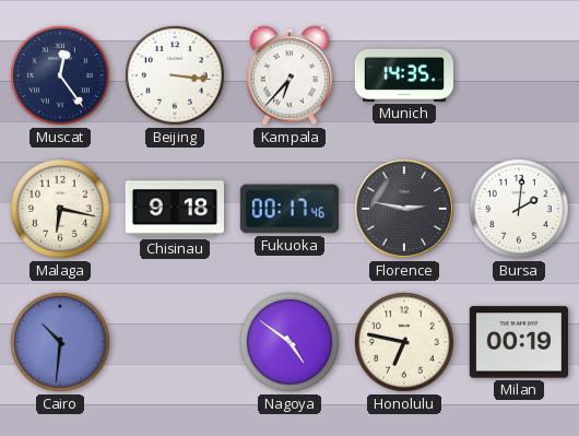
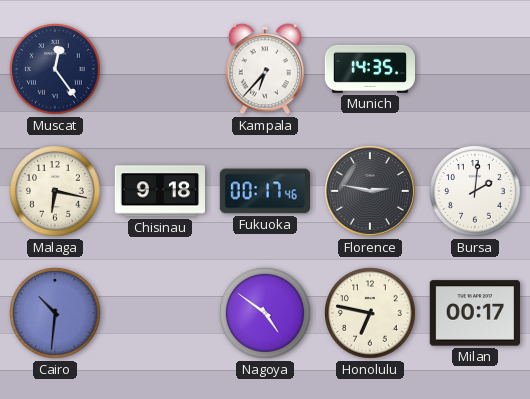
Beijing: 3:16 -> none
Milan: 00:19 -> 00:17
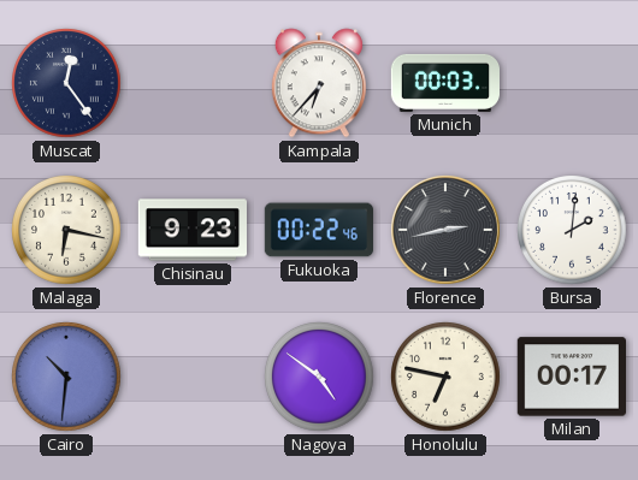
Munich: 14:35 -> 00:03
Chisinau: 9:18 -> 9:23
Fukuoka: 00:17 -> 00:22
Florence: 2:47 -> 2:43
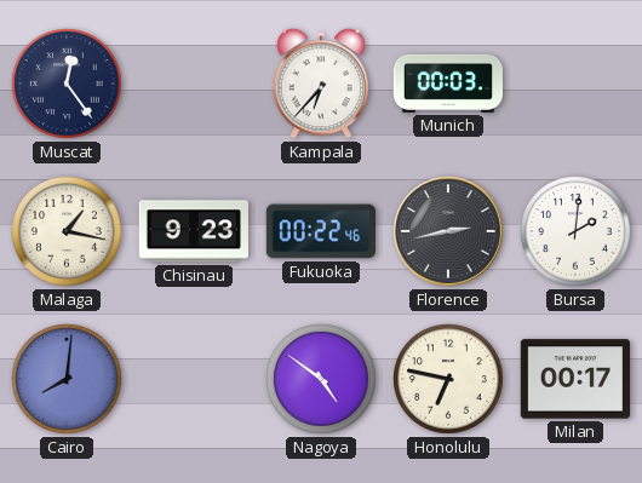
Malaga: 6:17 -> 1:17
Cairo: 10:31 -> 8:01
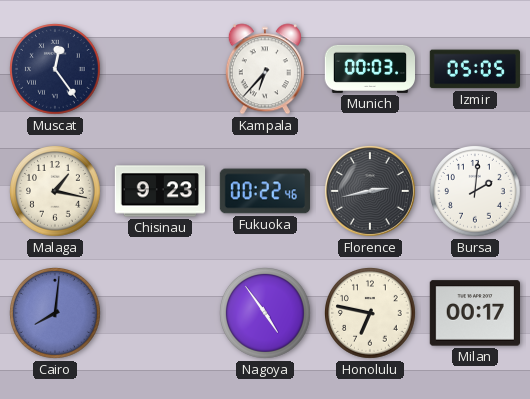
Izmir: none -> 05:05
Nagoya: 4:51 -> 4:54
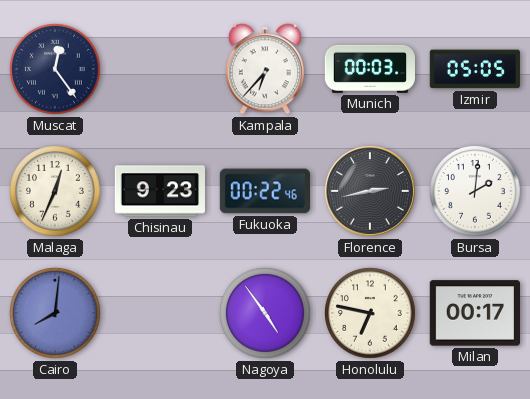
Malaga: 1:17 -> 12:34
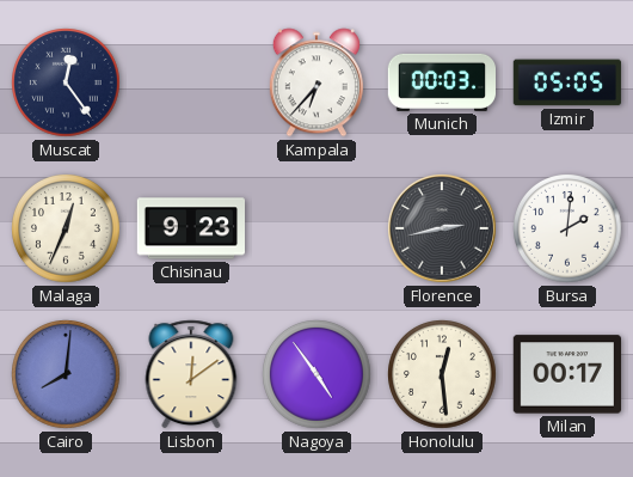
Fukuoka: 00:22 -> none
Lisbon: none -> 12:09
Honolulu: 6:47 -> 12:29
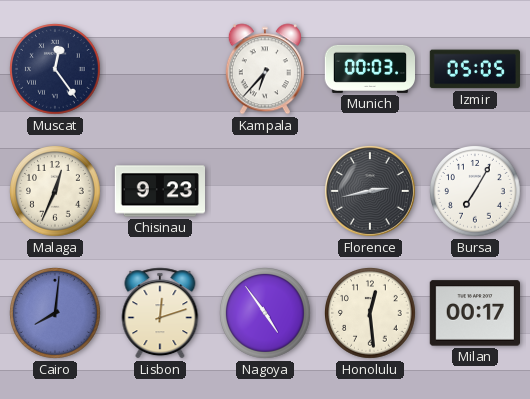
Bursa: 2:01 -> 7:05
Lisbon: 12:09 -> 12:12
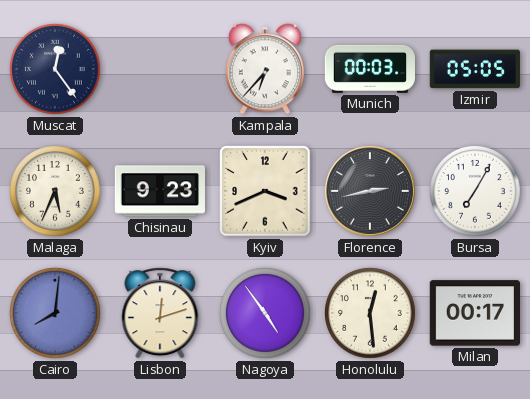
Malaga: 12:34 -> 5:34
Kyiv: none -> 3:41
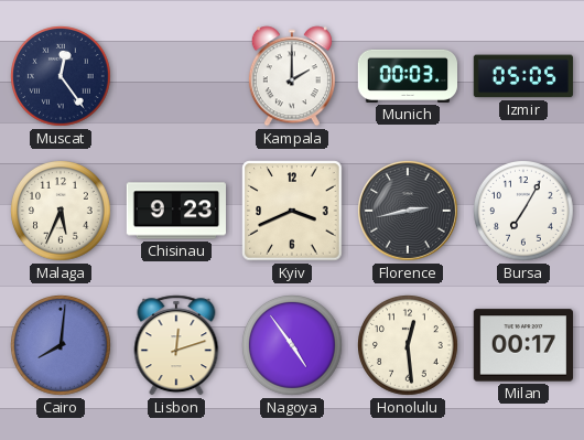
Kampala: 6:37 -> 2:00
